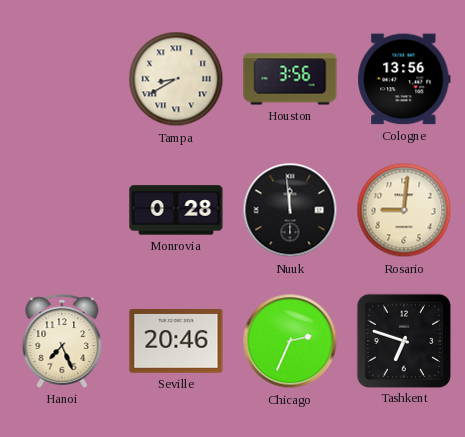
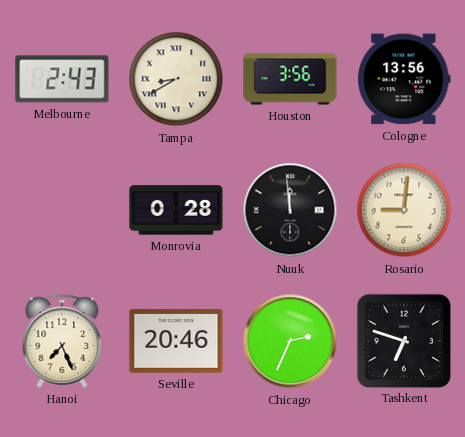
Melbourne: none -> 2:43
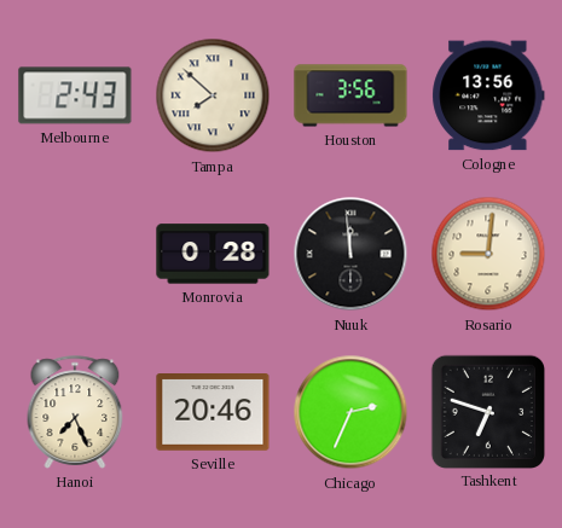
Tampa: 8:40 -> 7:52
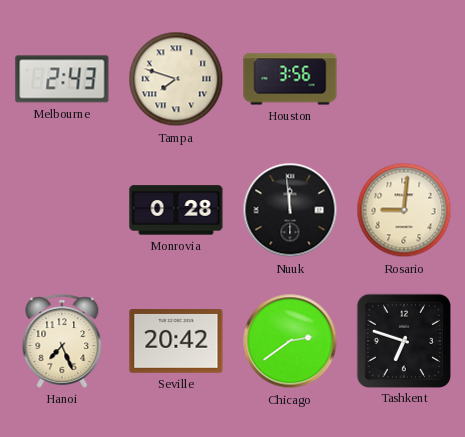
Tampa: 7:52 -> 7:48
Cologne: 13:56 -> none
Seville: 20:46 -> 20:42
Chicago: 2:34 -> 2:39
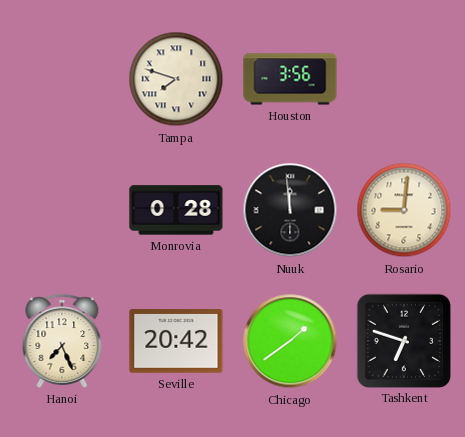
Melbourne: 2:43 -> none
Chicago: 2:39 -> 1:39
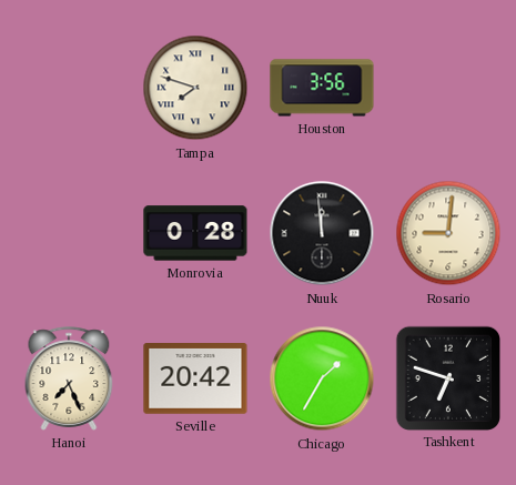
Chicago: 1:39 -> 1:35
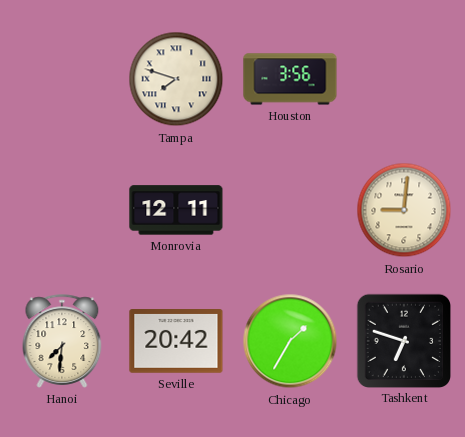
Monrovia: 0:28 -> 12:11
Nuuk: 11:59 -> none
Hanoi: 7:26 -> 7:31
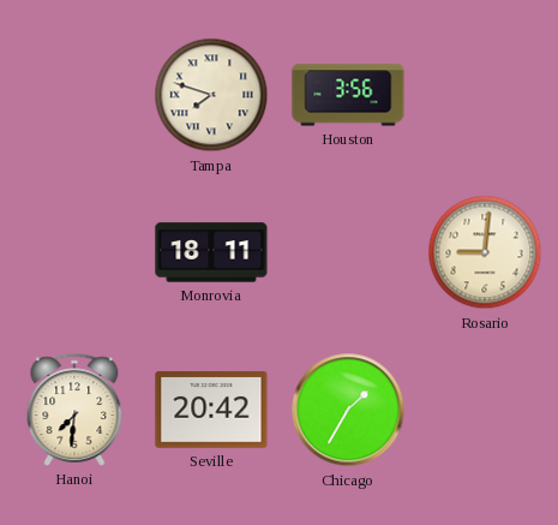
Monrovia: 12:11 -> 18:11
Tashkent: 6:48 -> none
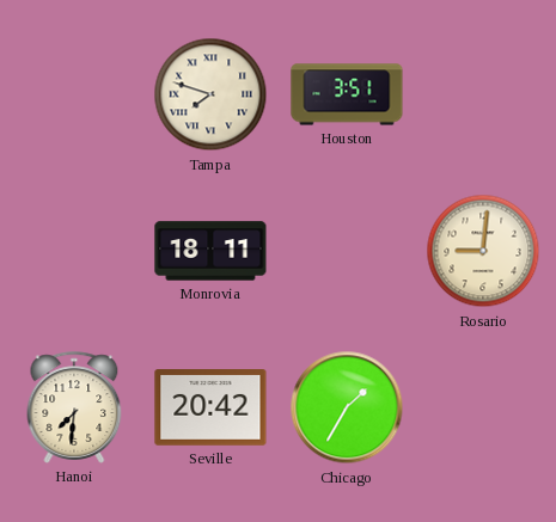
Houston: 3:56 -> 3:51
